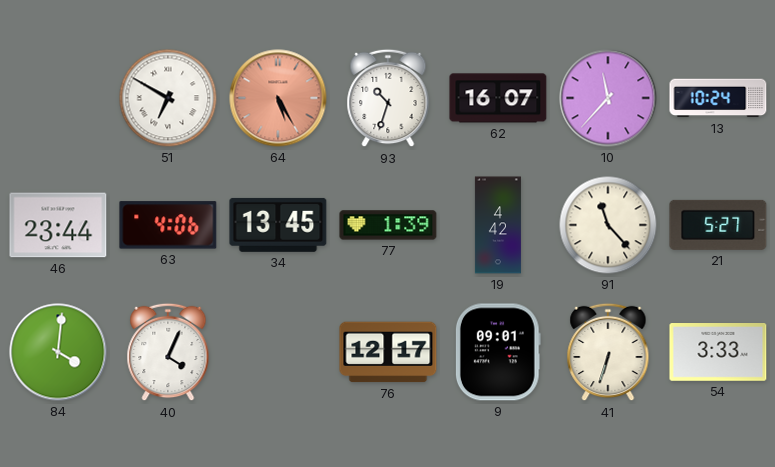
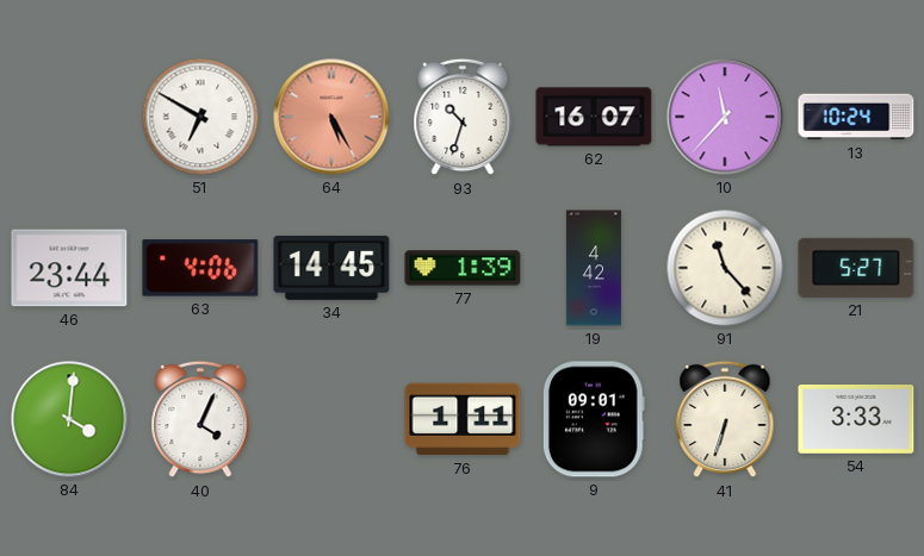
34: 13:45 -> 14:45
76: 12:17 -> 1:11
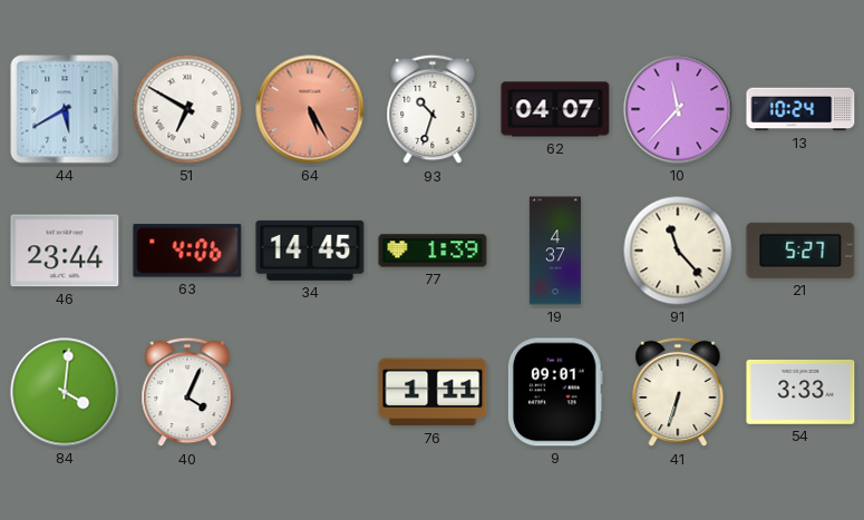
44: none -> 5:40
62: 16:07 -> 04:07
19: 4:42 -> 4:37
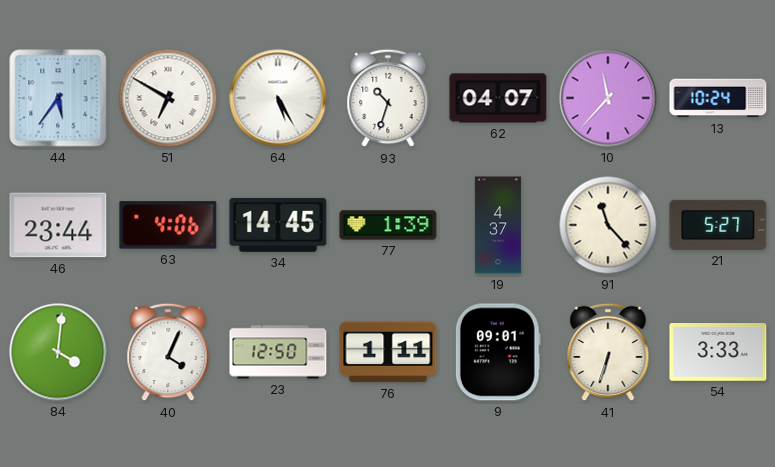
44: 5:40 -> 5:36
64 dial: salmon -> white
23: none -> 12:50
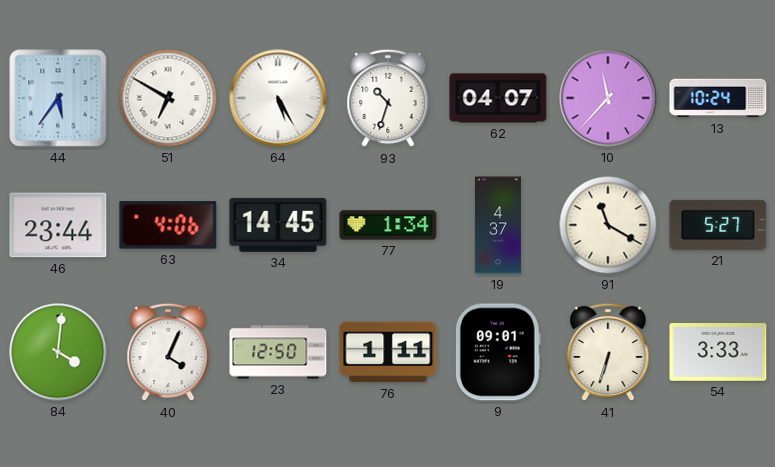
77: 1:39 -> 1:34
91: 11:23 -> 11:20
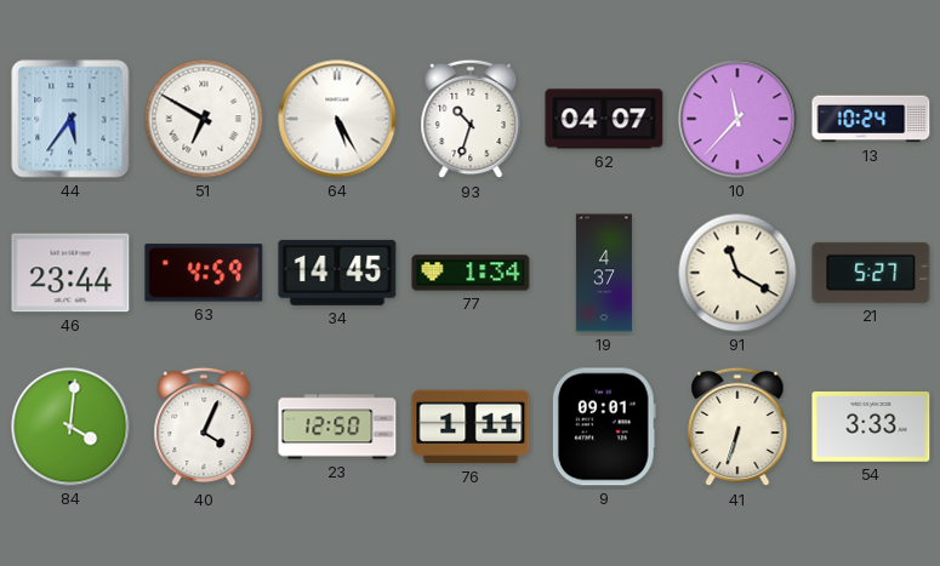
63: 4:06 -> 4:59
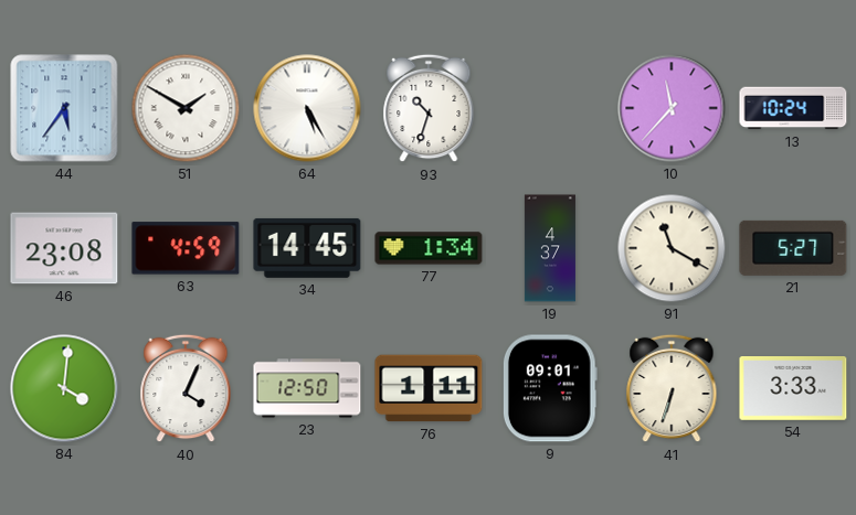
51: 6:50 -> 1:50
62: 04:07 -> none
46: 23:44 -> 23:08
